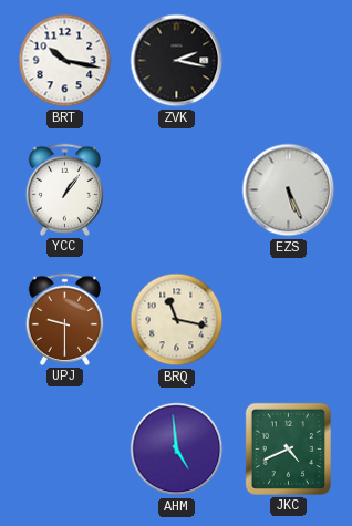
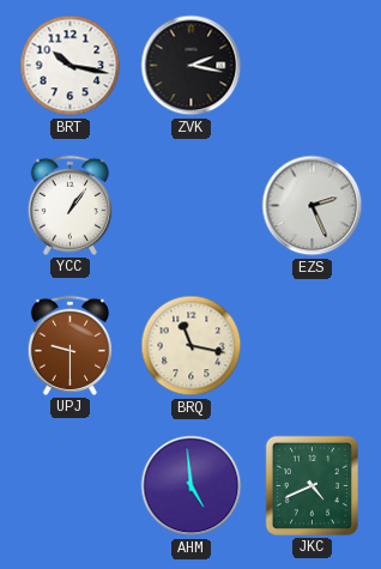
EZS: 5:26 -> 2:26
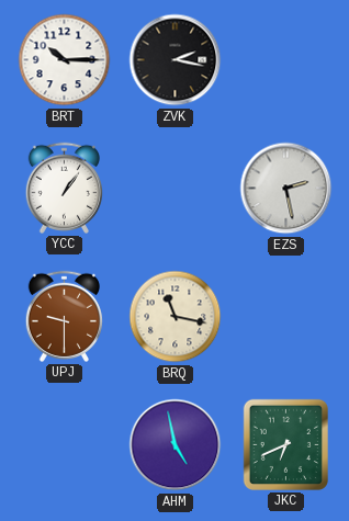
BRT: 10:17 -> 10:15
EZS: 2:26 -> 2:28
AHM: 4:59 -> 4:58
JKC: 4:41 -> 6:41
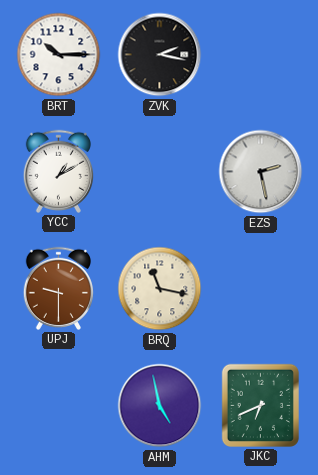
YCC: 1:06 -> 1:10
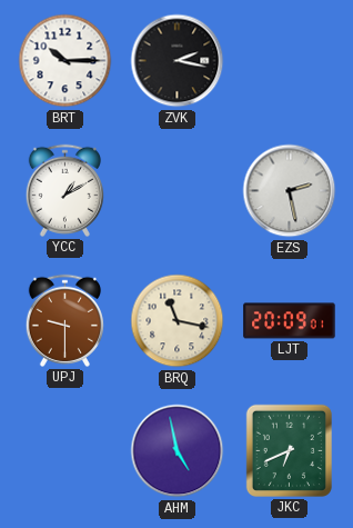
LJT: none -> 20:09
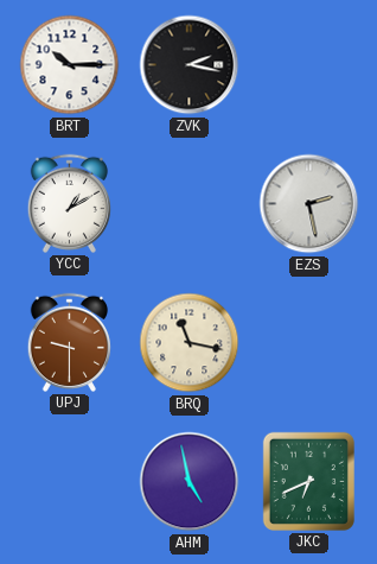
LJT: 20:09 -> none
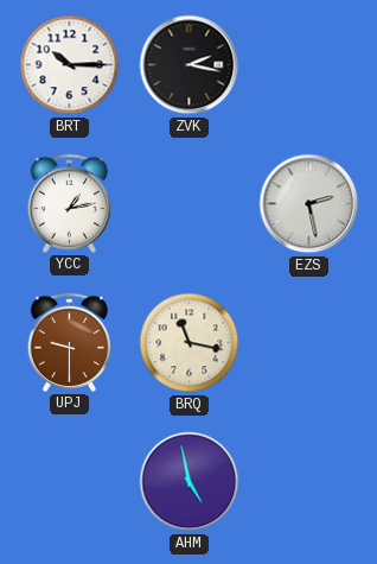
YCC: 1:10 -> 1:13
JKC: 6:41 -> none
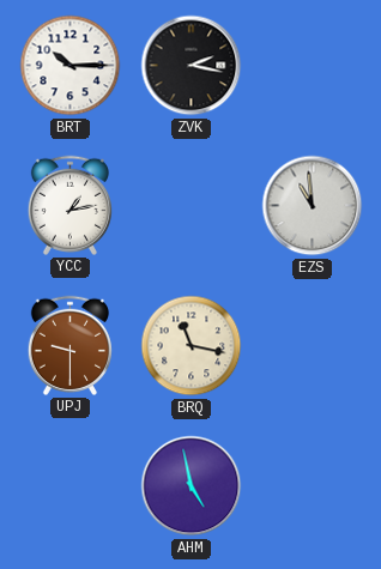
EZS: 2:28 -> 10:59
